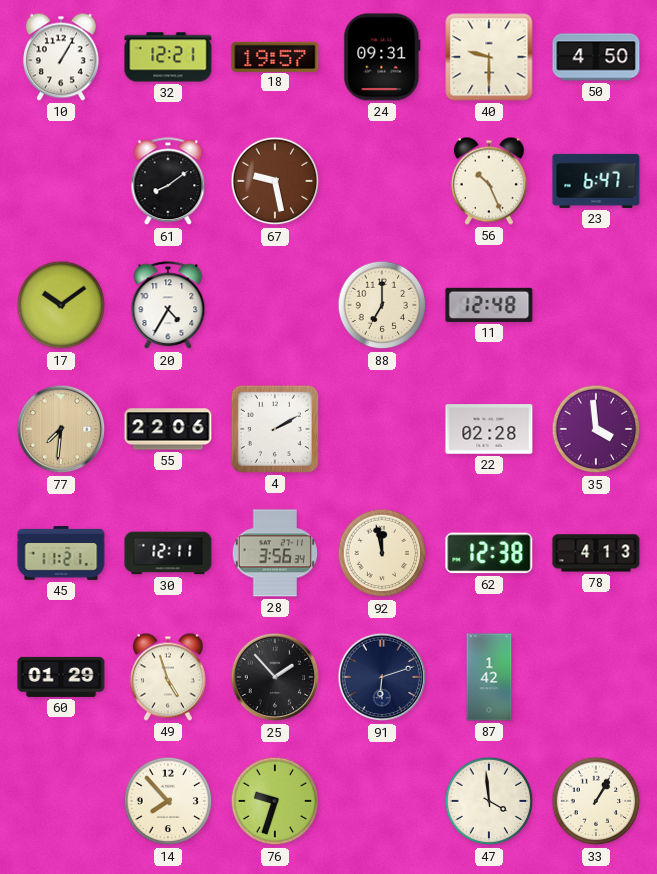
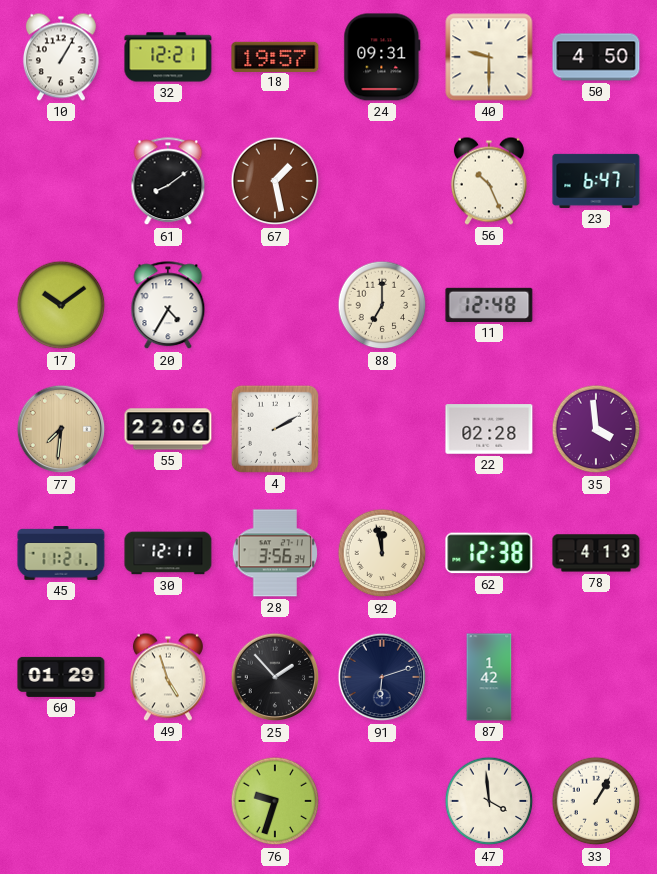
67: 9:28 -> 1:28
14: 7:53 -> none
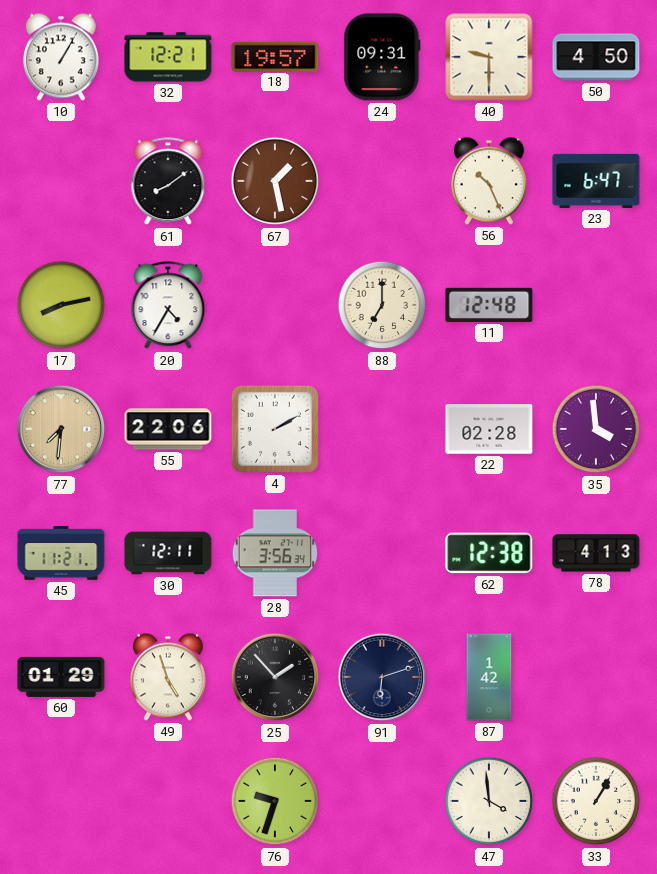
17: 10:09 -> 8:13
92: 11:58 -> none
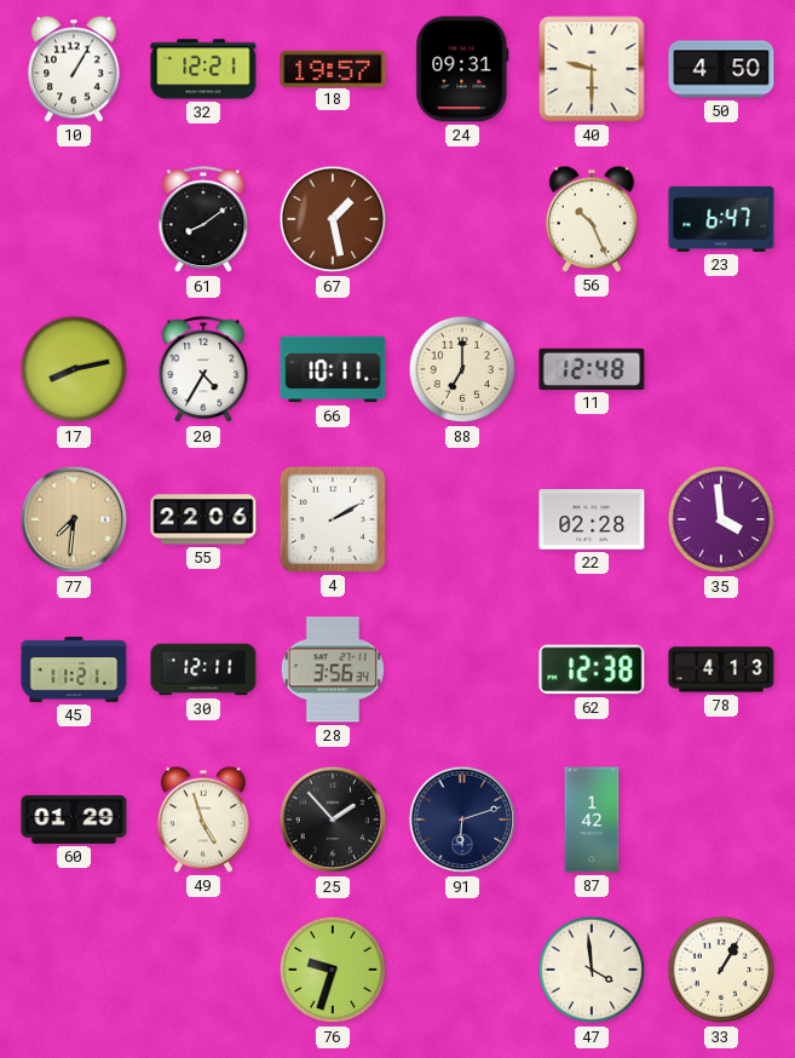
66: none -> 10:11
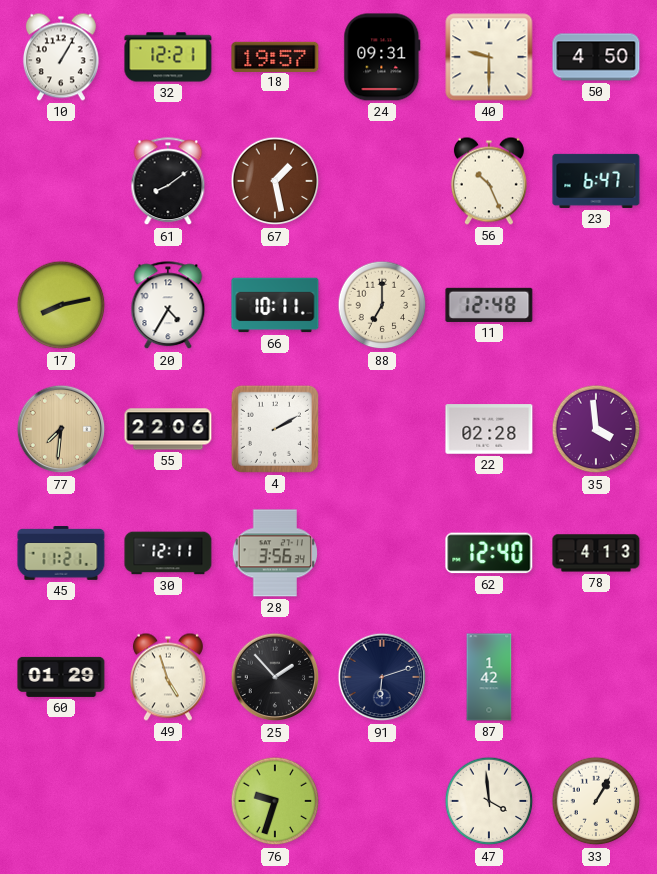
62: 12:38 -> 12:40
